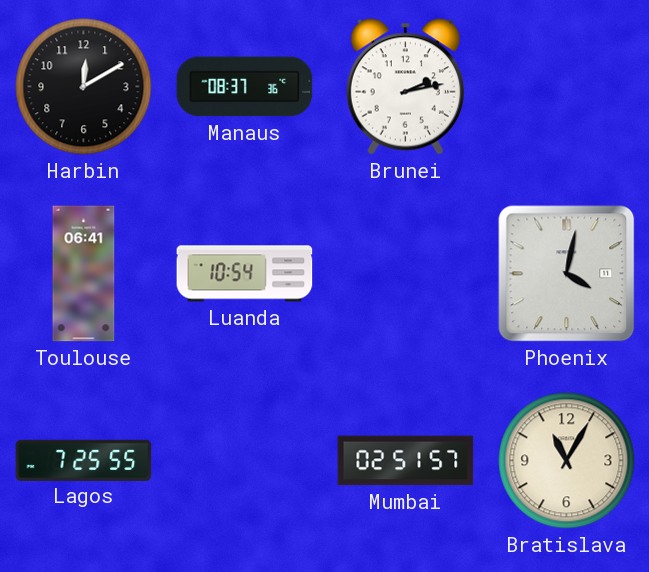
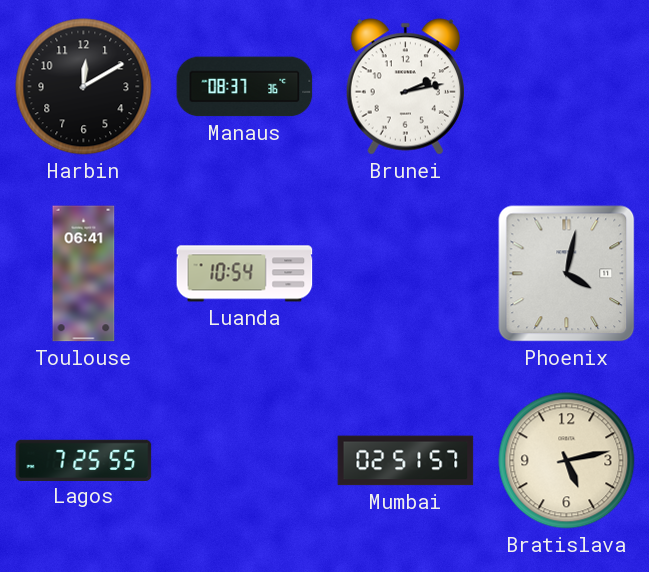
Bratislava: 11:05 -> 5:13
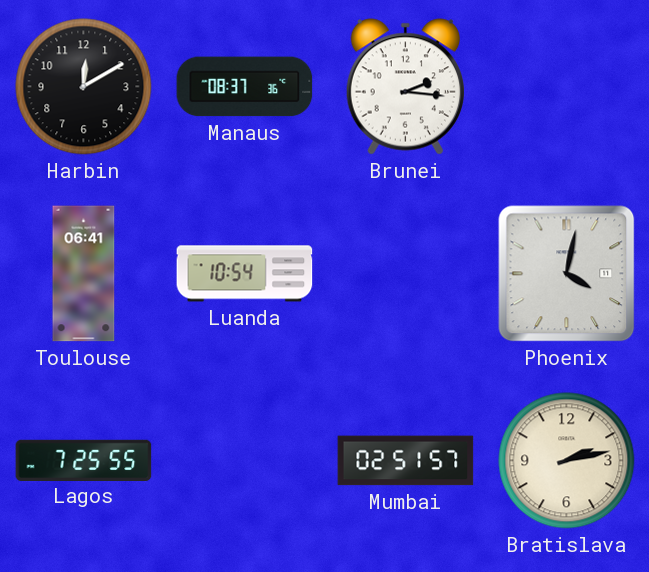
Brunei: 2:13 -> 2:16
Bratislava: 5:13 -> 2:13
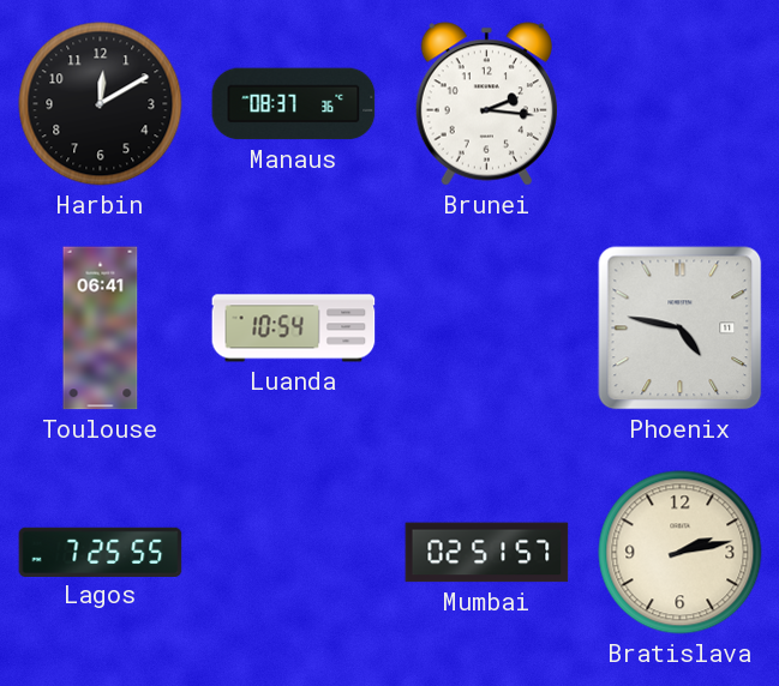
Phoenix: 4:02 -> 4:47
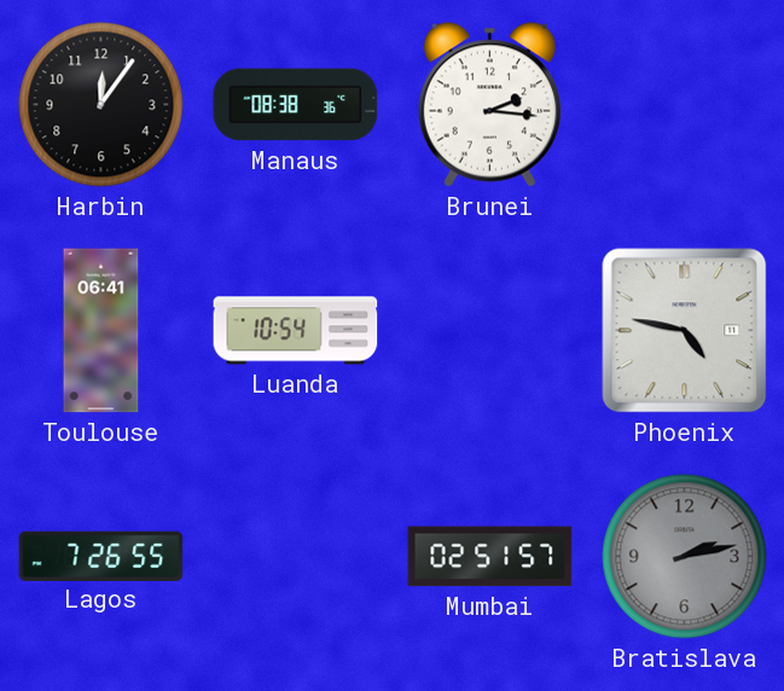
Harbin: 12:10 -> 12:06
Manaus: 08:37 -> 08:38
Lagos: 7:25 -> 7:26
Bratislava dial: cream -> grey
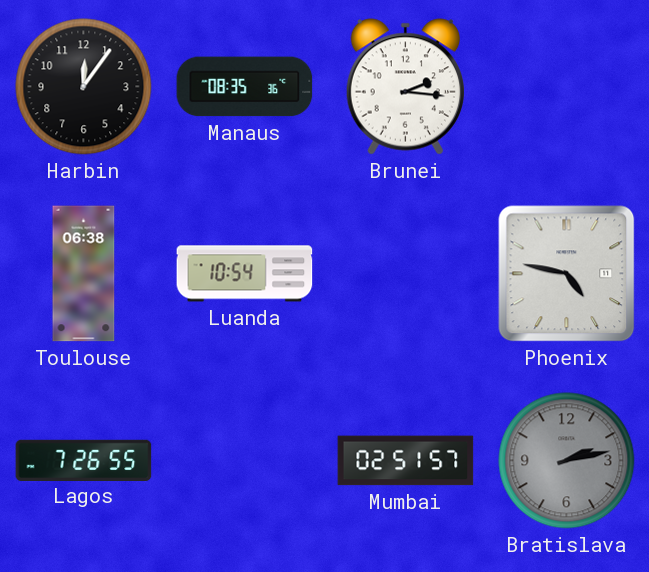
Manaus: 08:38 -> 08:35
Toulouse: 06:41 -> 06:38
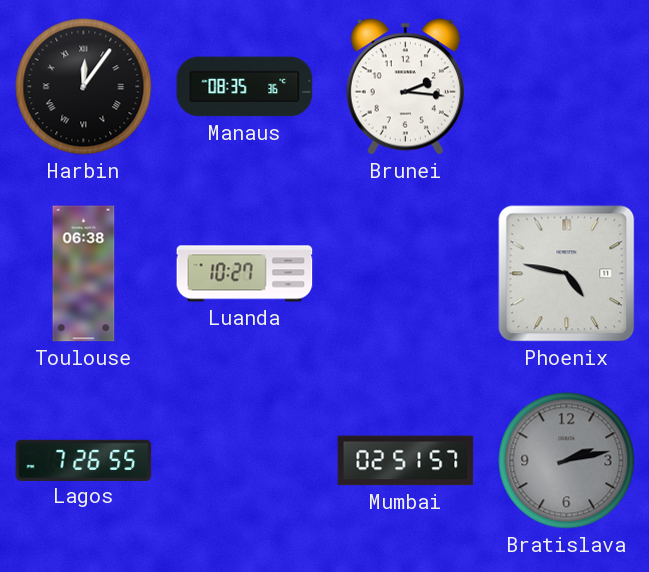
Harbin numerals: Arabic -> Roman
Luanda: 10:54 -> 10:27
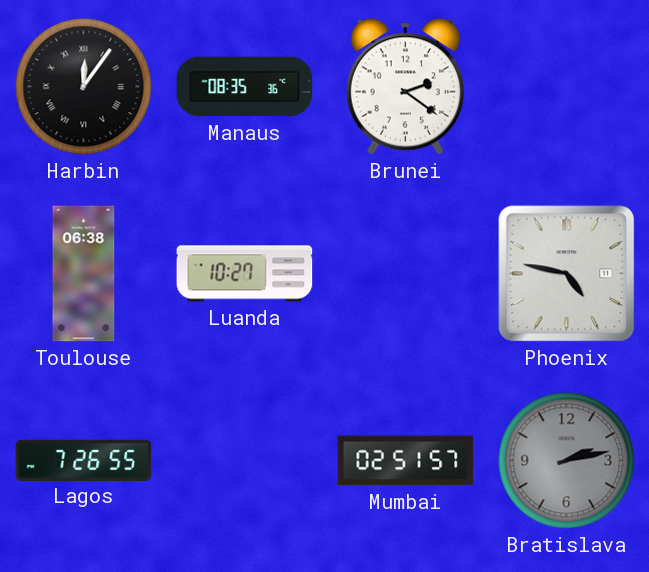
Brunei: 2:16 -> 2:21
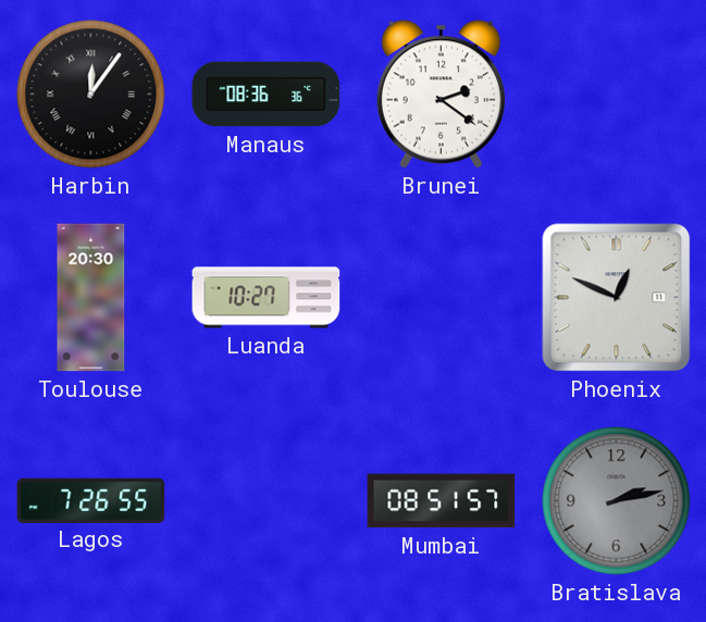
Manaus: 08:35 -> 08:36
Toulouse: 06:38 -> 20:30
Phoenix: 4:47 -> 12:49
Mumbai: 02:51 -> 08:51
